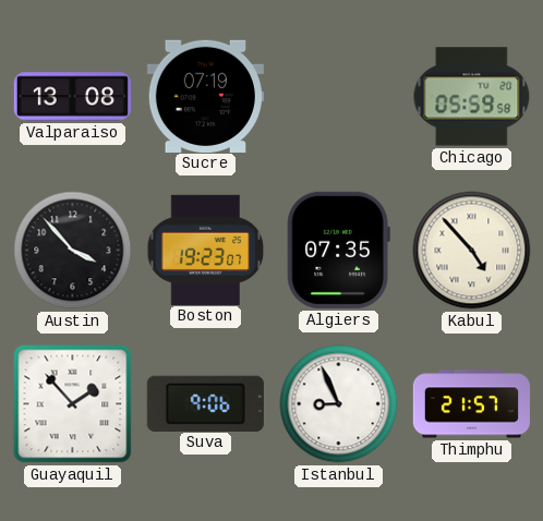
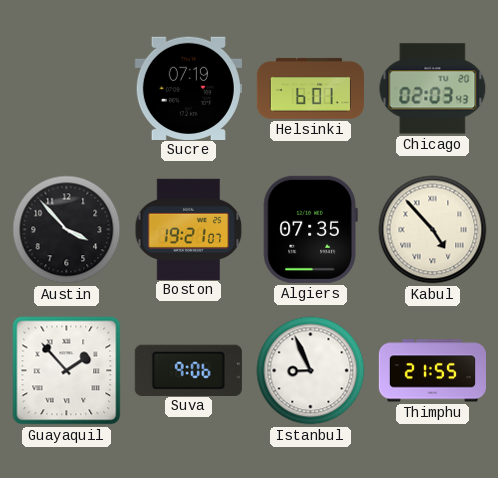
Valparaiso: 13:08 -> none
Helsinki: none -> 6:01
Chicago: 05:59 -> 02:03
Boston: 19:23 -> 19:21
Thimphu: 21:57 -> 21:55
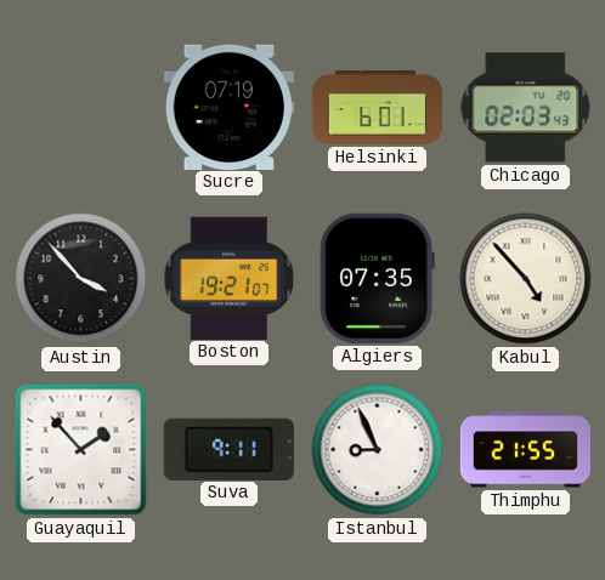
Suva: 9:06 -> 9:11
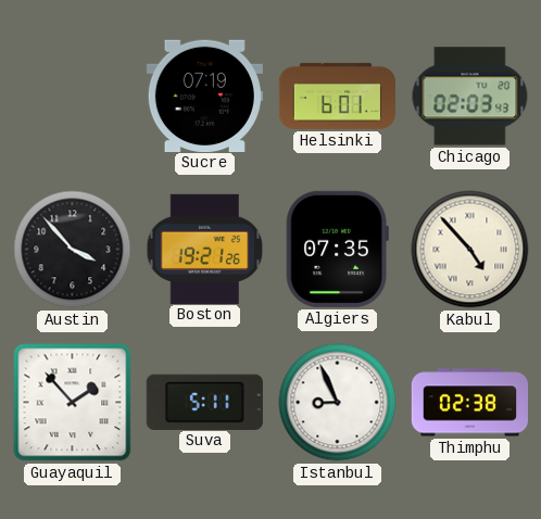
Boston: 19:21:07 -> 19:21:26
Suva: 9:11 -> 5:11
Thimphu: 21:55 -> 02:38
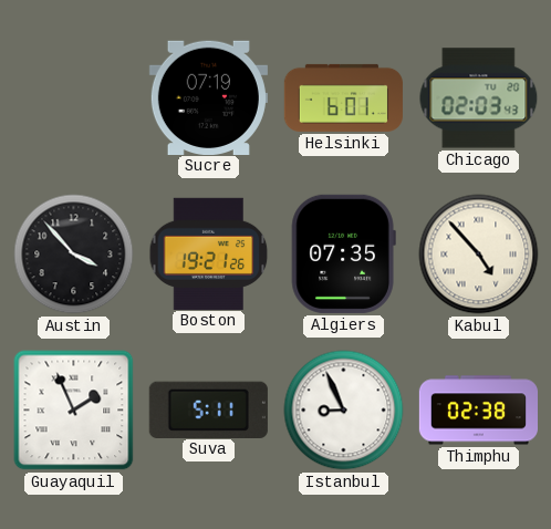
Guayaquil: 1:53 -> 1:56
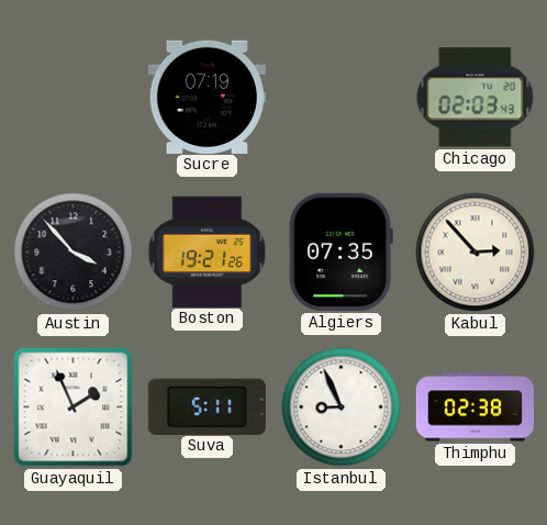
Helsinki: 6:01 -> none
Kabul: 4:53 -> 2:53
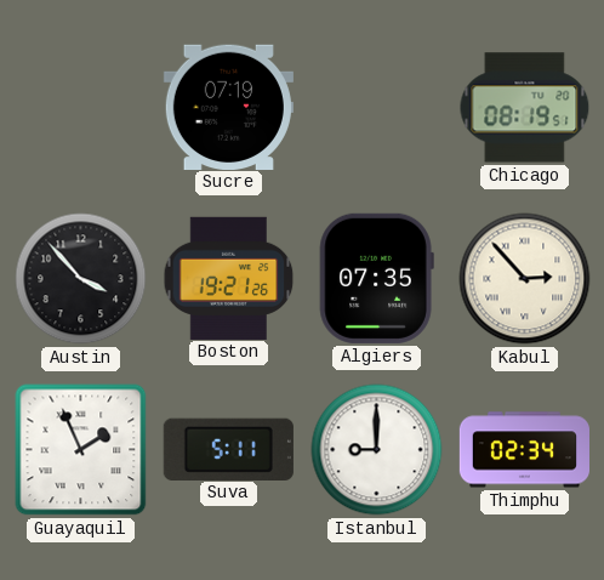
Chicago: 02:03 -> 08:19
Istanbul: 8:56 -> 9:00
Thimphu: 02:38 -> 02:34
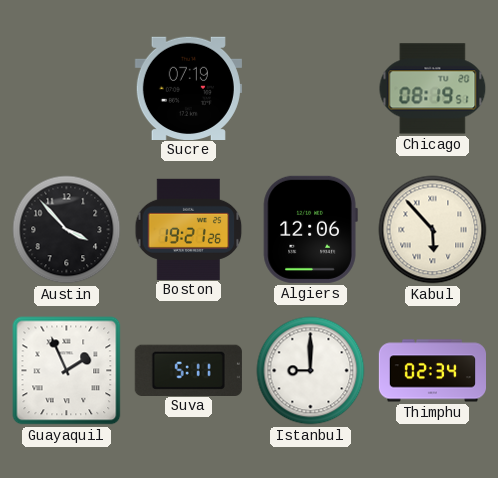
Algiers: 07:35 -> 12:06
Kabul: 2:53 -> 5:53
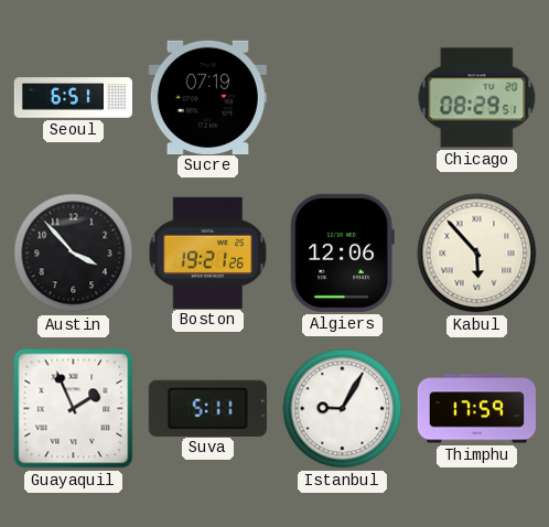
Seoul: none -> 6:51
Chicago: 08:19 -> 08:29
Istanbul: 9:00 -> 9:05
Thimphu: 02:34 -> 17:59
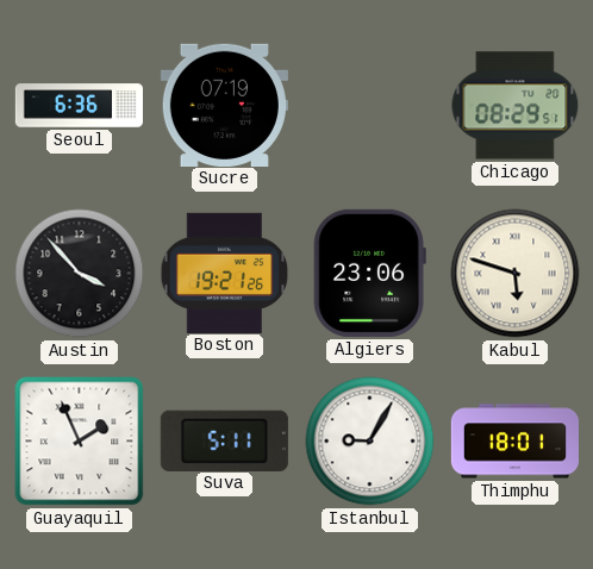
Seoul: 6:51 -> 6:36
Algiers: 12:06 -> 23:06
Kabul: 5:53 -> 5:48
Thimphu: 17:59 -> 18:01
